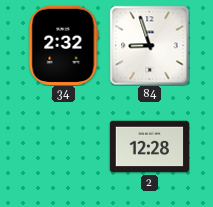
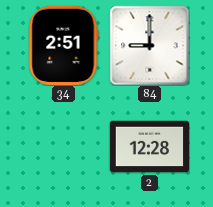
34: 2:32 -> 2:51
84: 8:57 -> 9:00
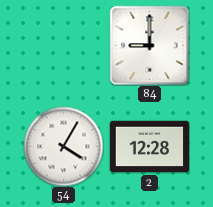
34: 2:51 -> none
54: none -> 4:05
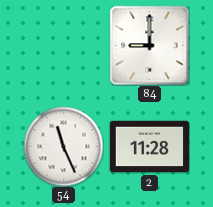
54: 4:05 -> 11:26
2: 12:28 -> 11:28
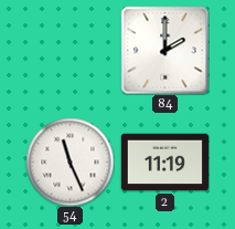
84: 9:00 -> 2:00
2: 11:28 -> 11:19
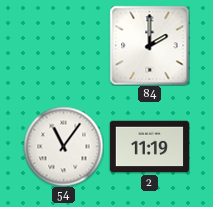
54: 11:26 -> 11:06
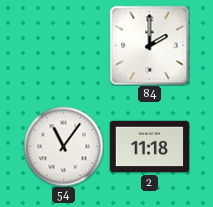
2: 11:19 -> 11:18
